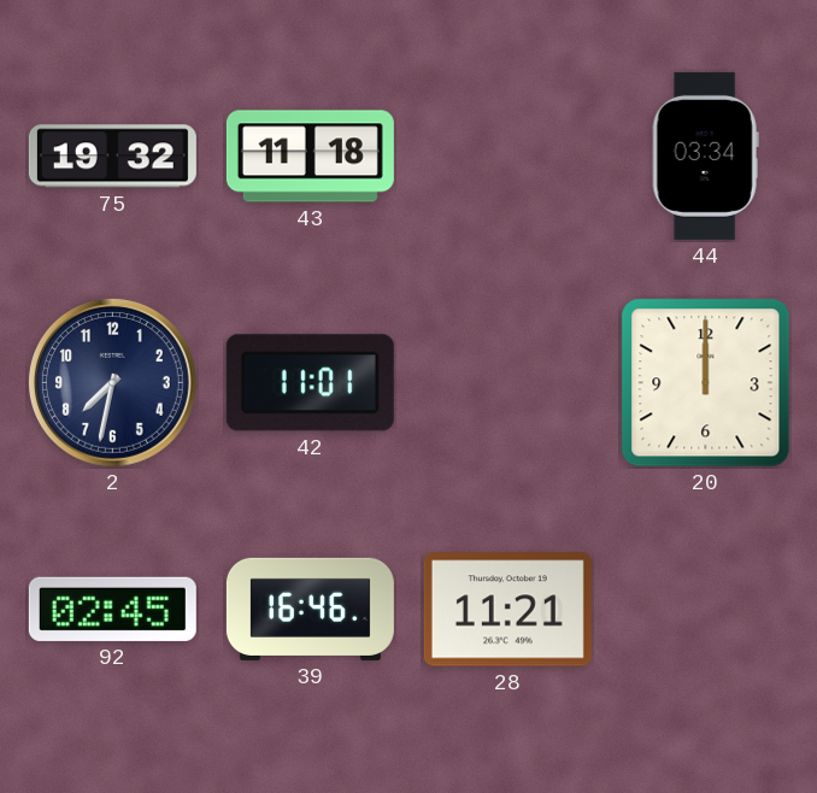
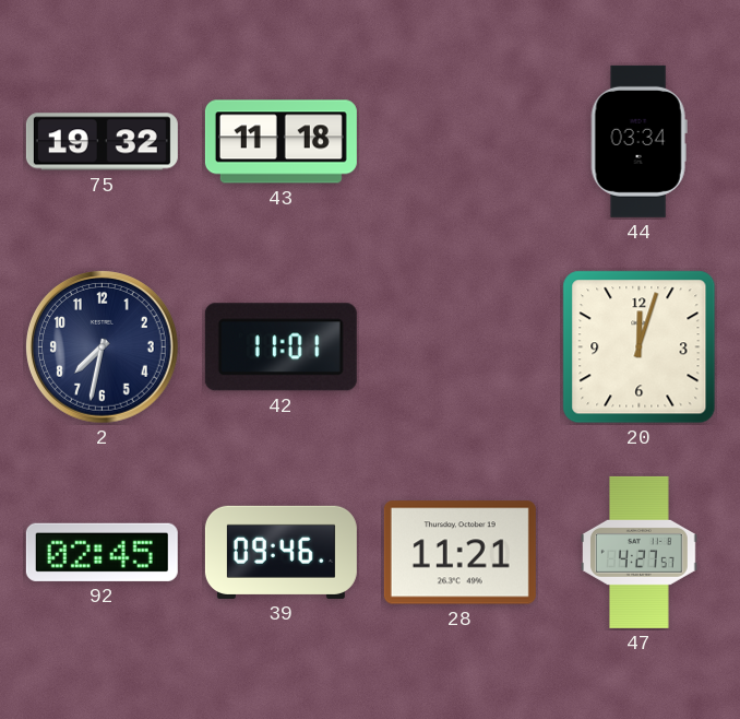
20: 12:00 -> 12:03
39: 16:46 -> 09:46
47: none -> 4:27
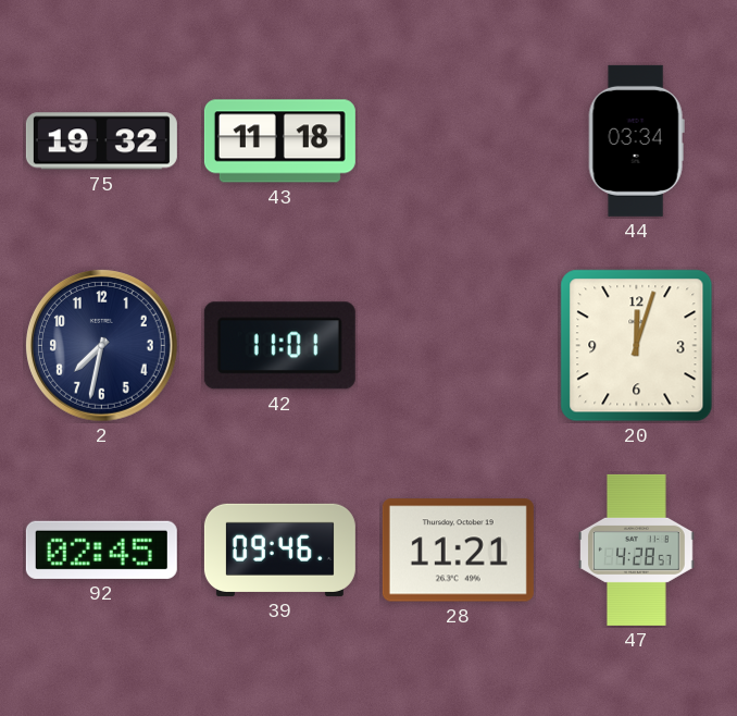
47: 4:27 -> 4:28
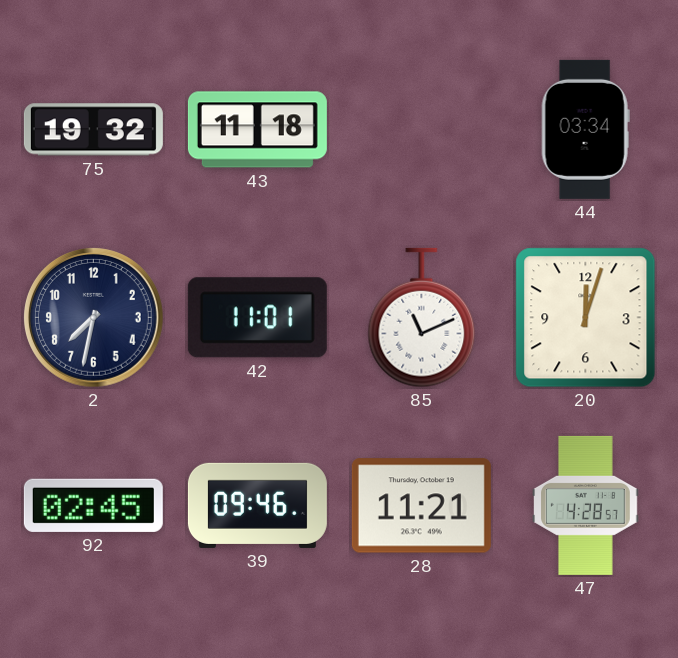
85: none -> 11:11
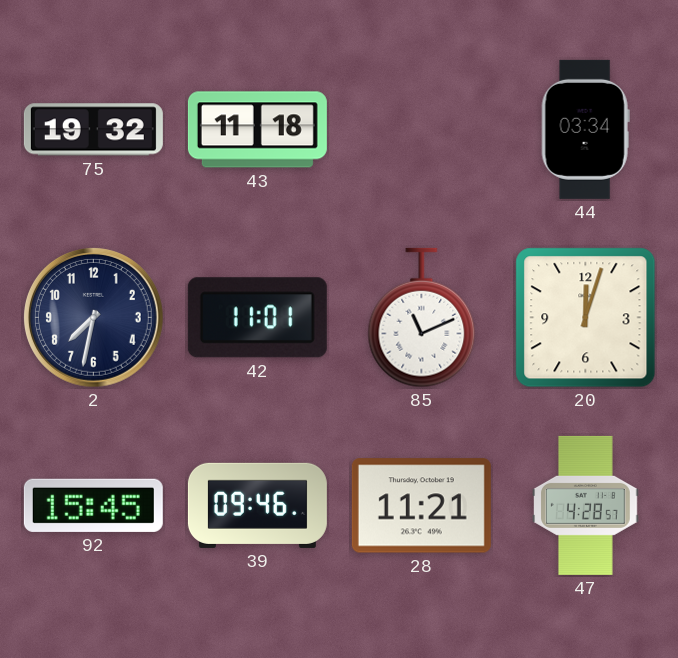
92: 02:45 -> 15:45
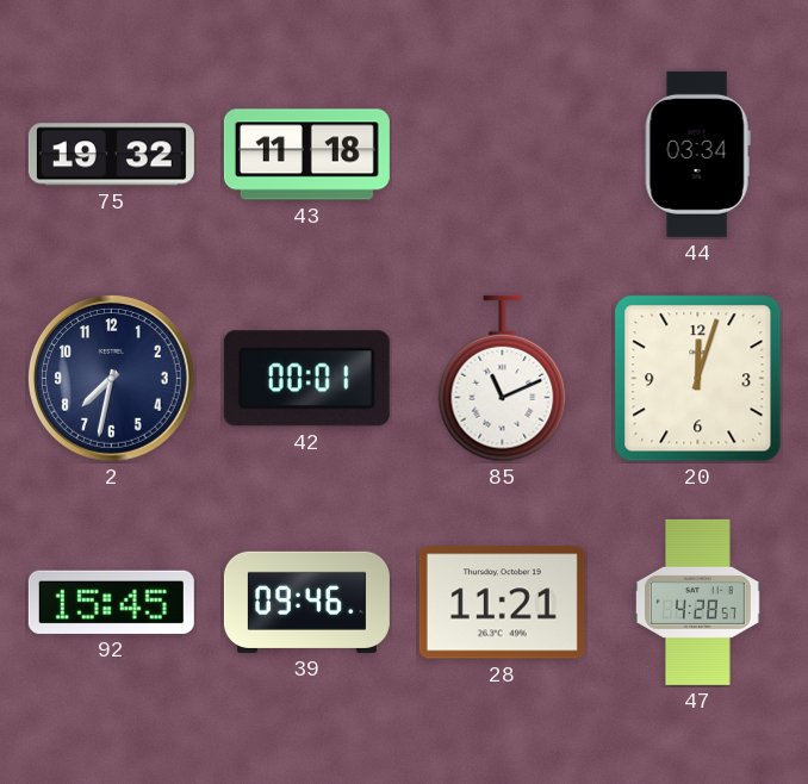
42: 11:01 -> 00:01
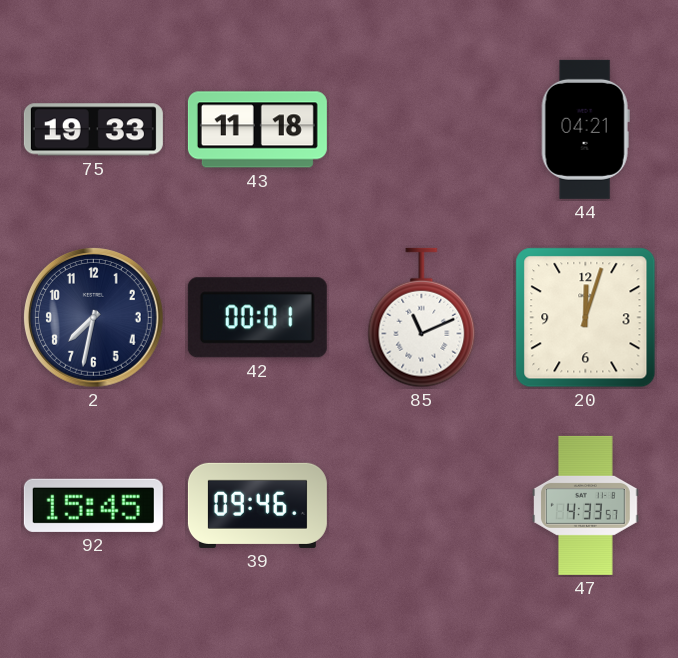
75: 19:32 -> 19:33
44: 03:34 -> 04:21
28: 11:21 -> none
47: 4:28 -> 4:33
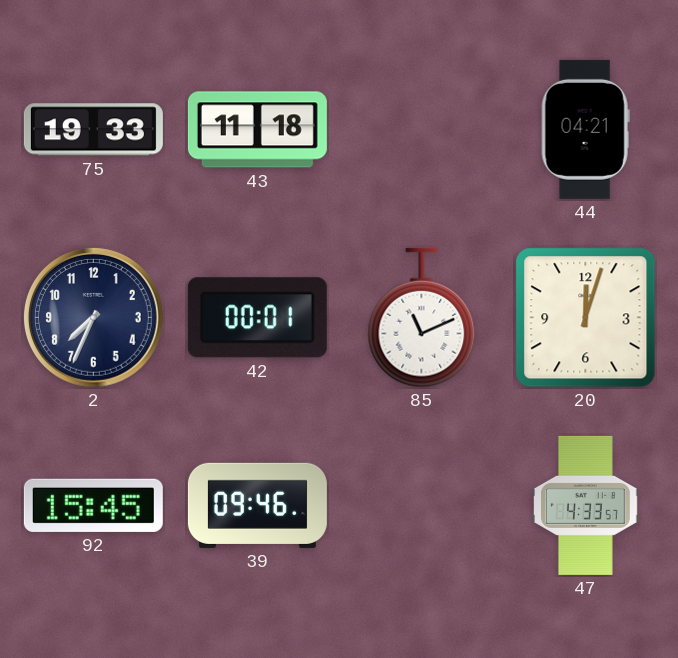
2: 7:32 -> 7:34
